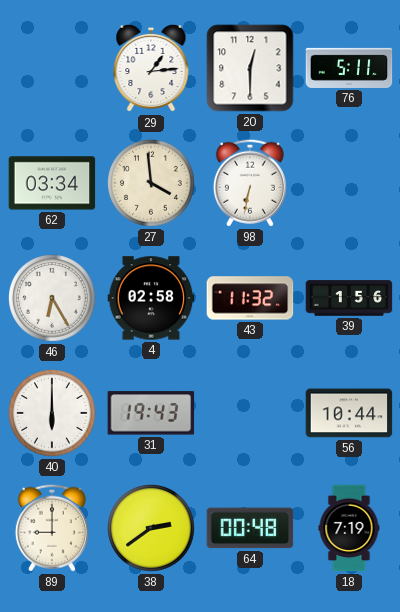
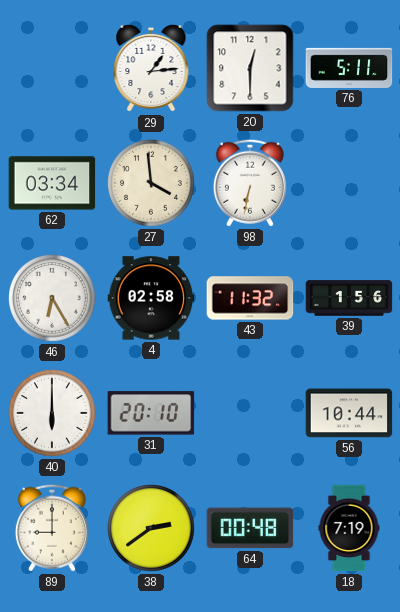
31: 19:43 -> 20:10
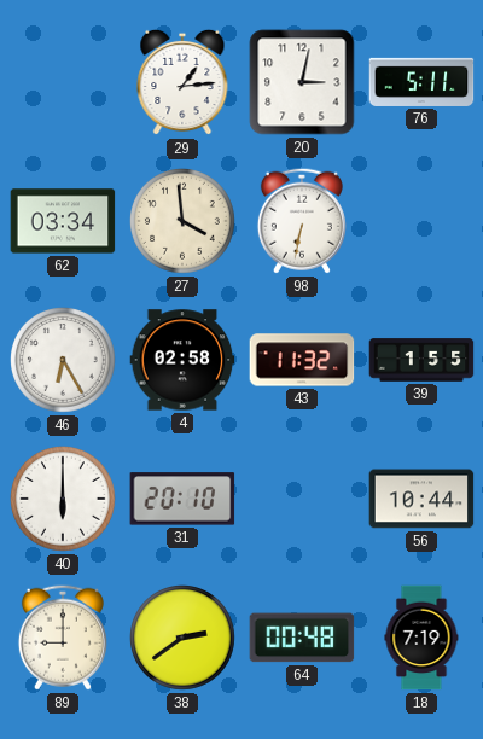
20: 12:30 -> 3:02
39: 1:56 -> 1:55
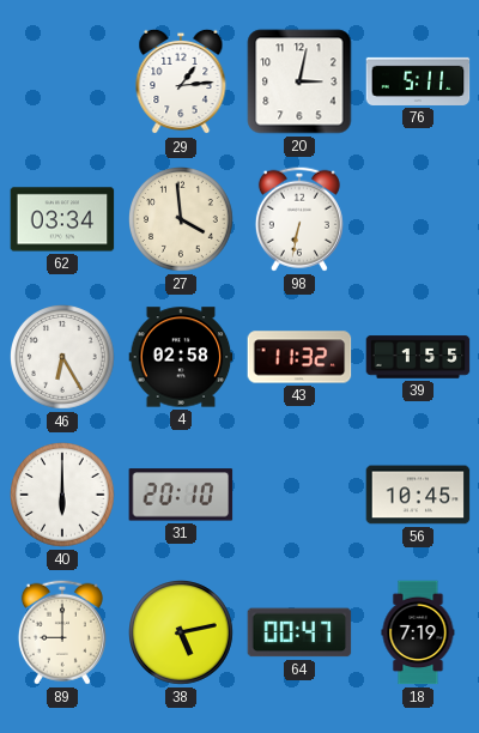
56: 10:44 -> 10:45
38: 2:39 -> 5:13
64: 00:48 -> 00:47
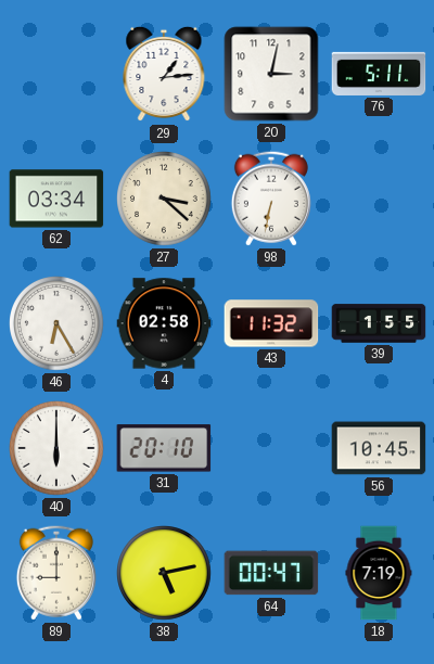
27: 3:59 -> 3:22
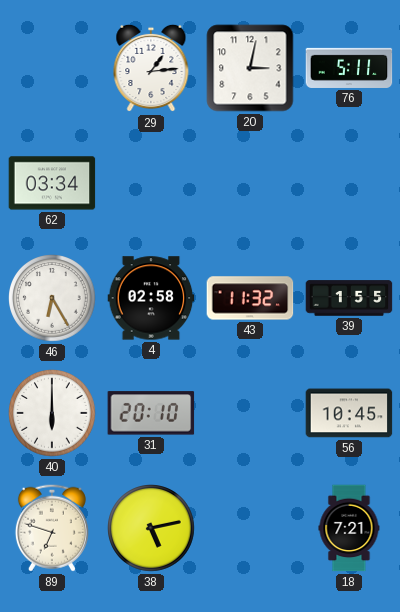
27: 3:22 -> none
98: 6:32 -> none
89: 9:00 -> 6:48
64: 00:47 -> none
18: 7:19 -> 7:21
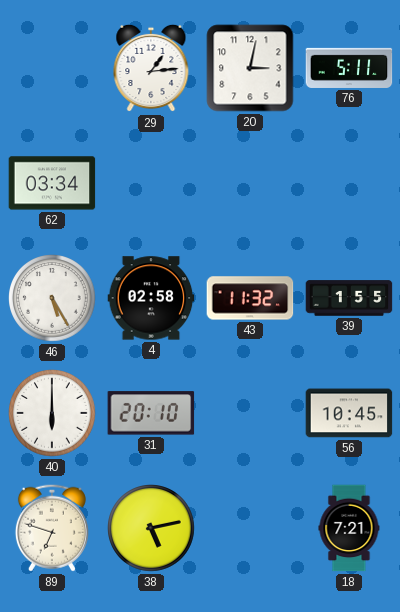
46: 6:25 -> 5:25
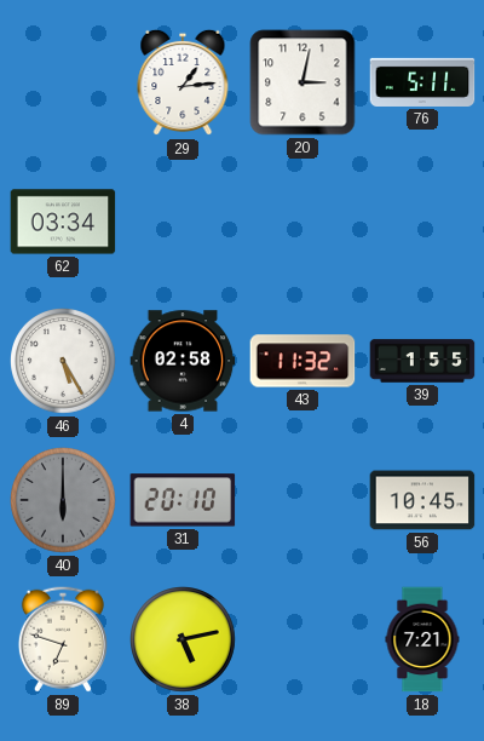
40 dial: white -> grey
